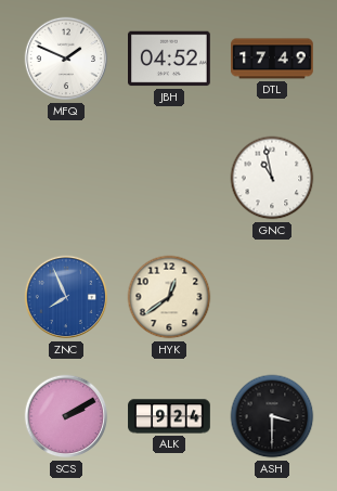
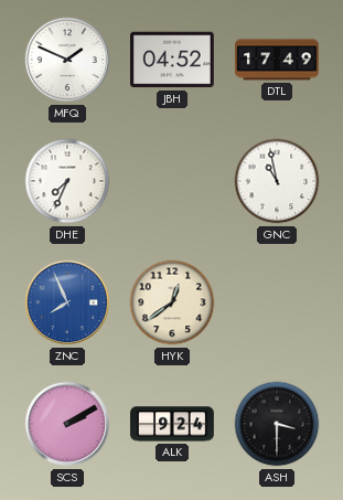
DHE: none -> 7:34
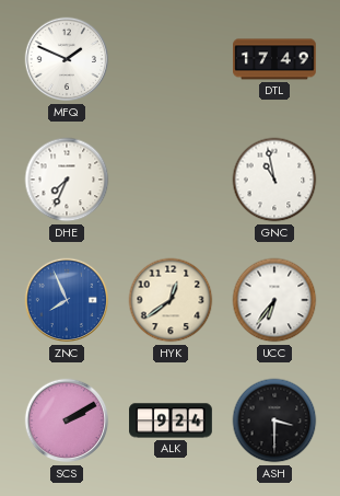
JBH: 04:52 -> none
UCC: none -> 6:36
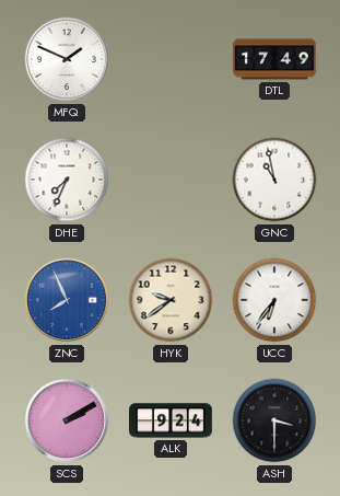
HYK: 12:39 -> 9:39
